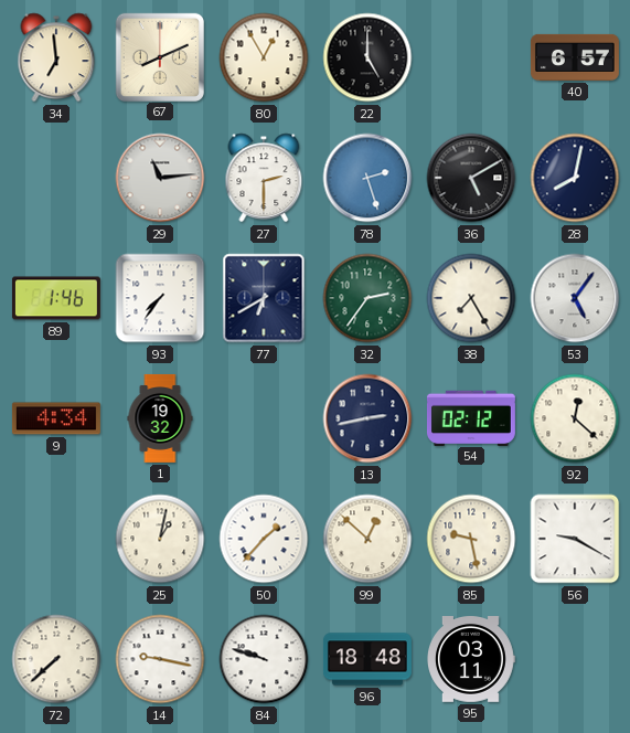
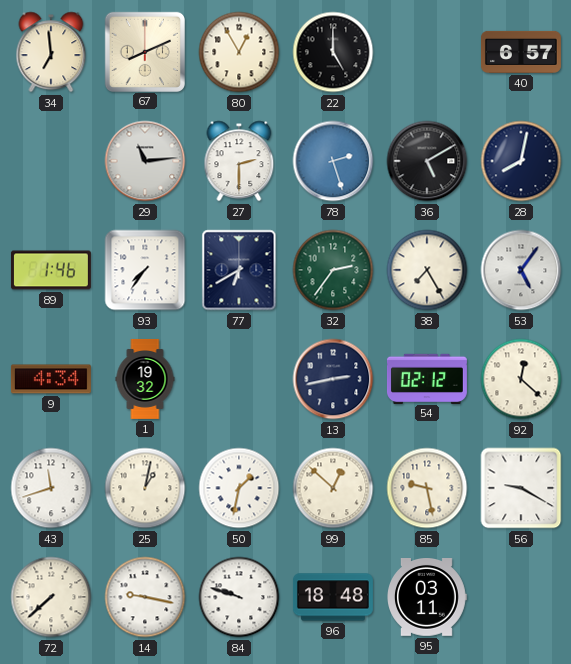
43: none -> 11:42
50: 1:37 -> 1:32
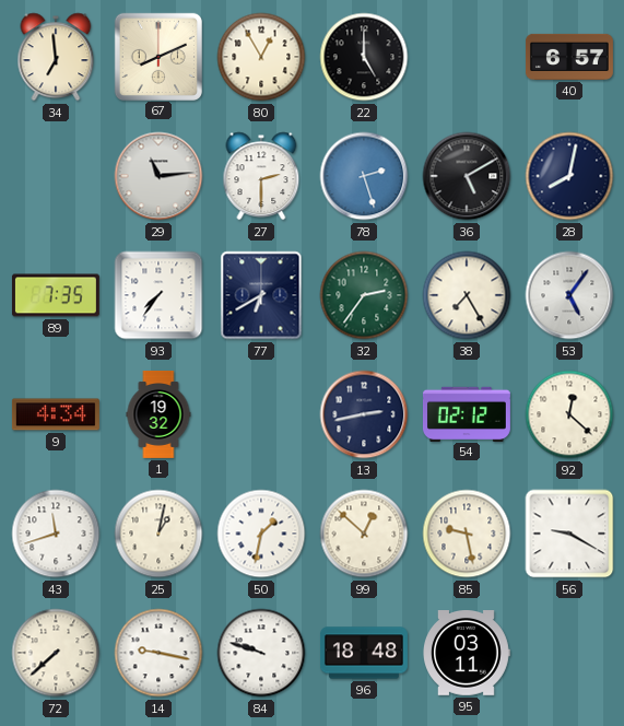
89: 1:46 -> 7:35
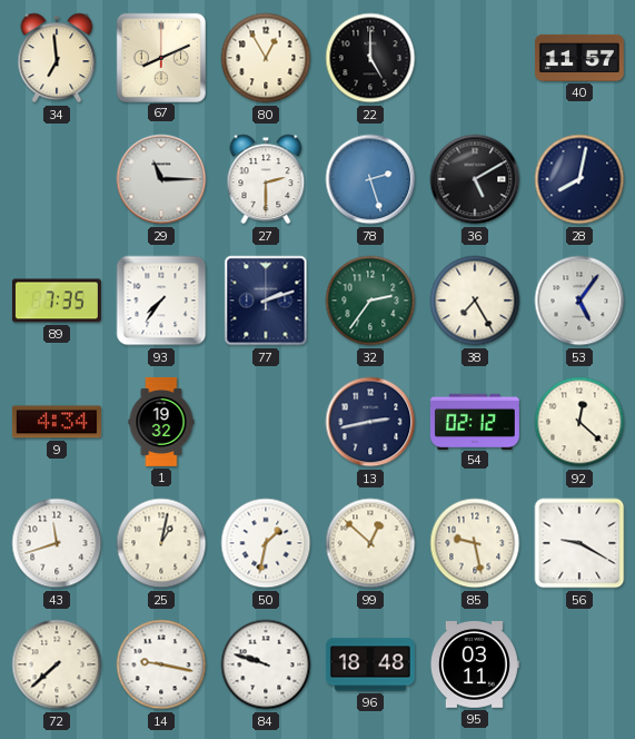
40: 6:57 -> 11:57
29: 11:14 -> 11:15
77: 6:40 -> 2:12
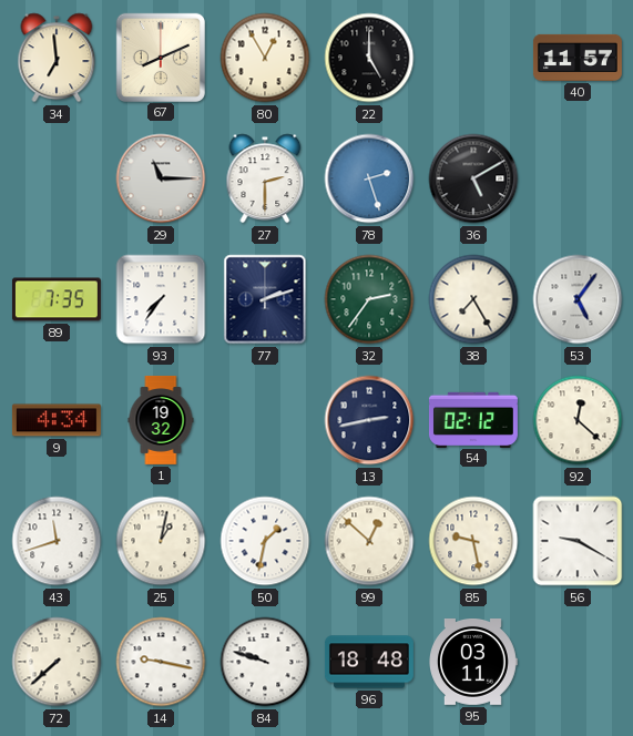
28: 8:02 -> none
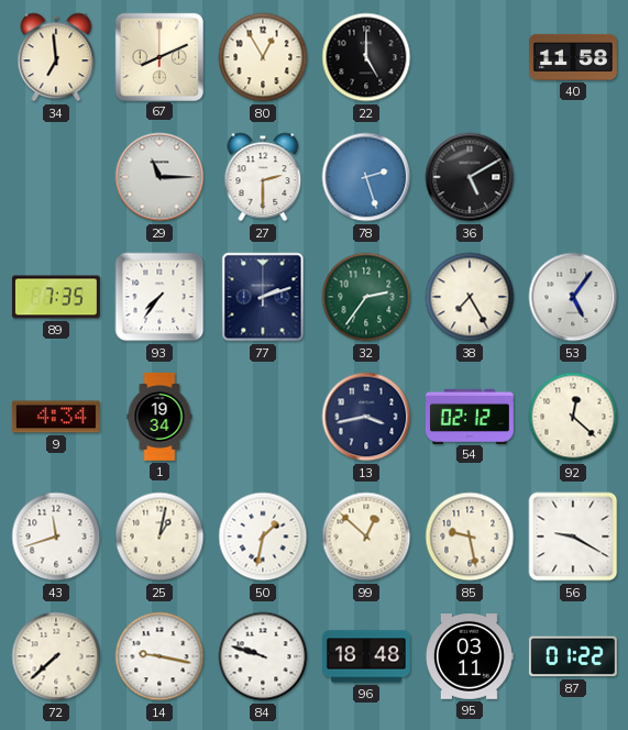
40: 11:57 -> 11:58
1: 19:32 -> 19:34
13: 2:43 -> 3:43
87: none -> 01:22
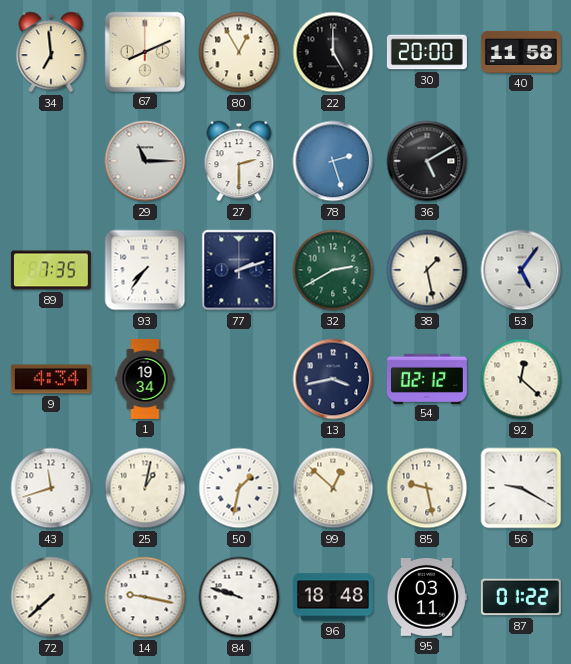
30: none -> 20:00
32: 2:36 -> 2:40
38: 7:25 -> 1:28
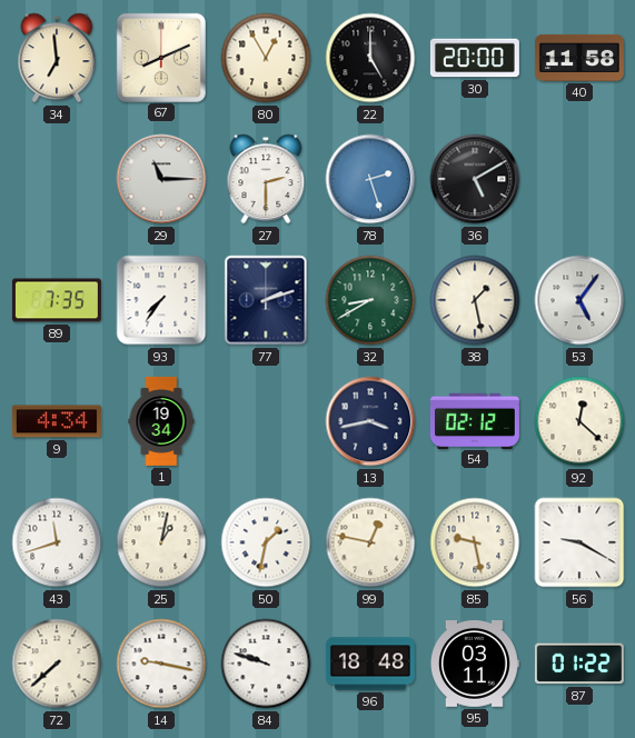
32: 2:40 -> 8:40
99: 12:52 -> 12:47
